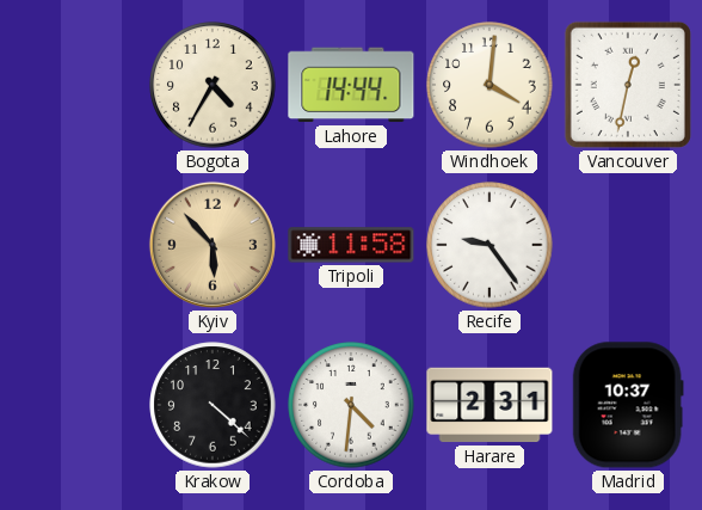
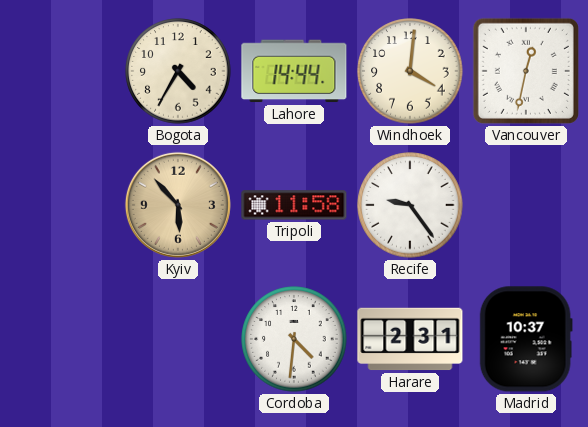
Krakow: 4:22 -> none
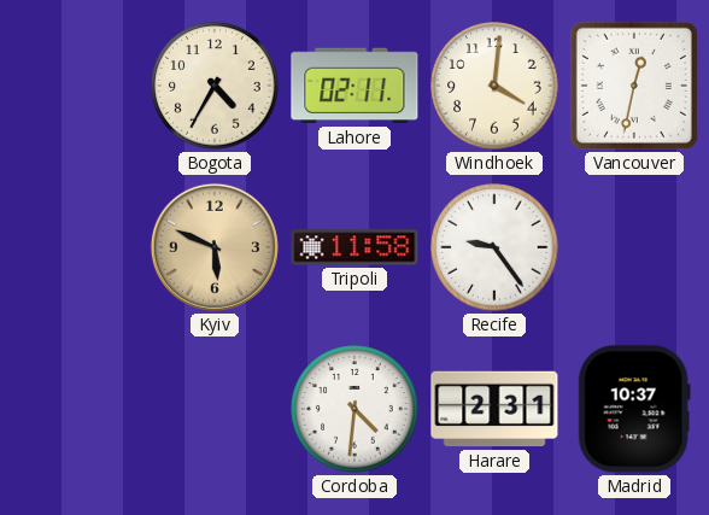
Lahore: 14:44 -> 02:11
Kyiv: 5:53 -> 5:49
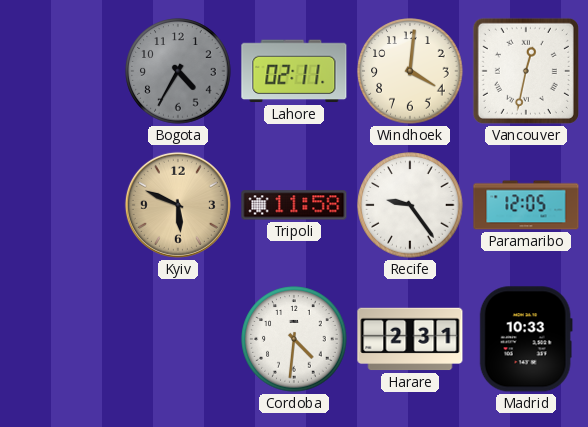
Bogota dial: cream -> grey
Paramaribo: none -> 12:05
Madrid: 10:37 -> 10:33
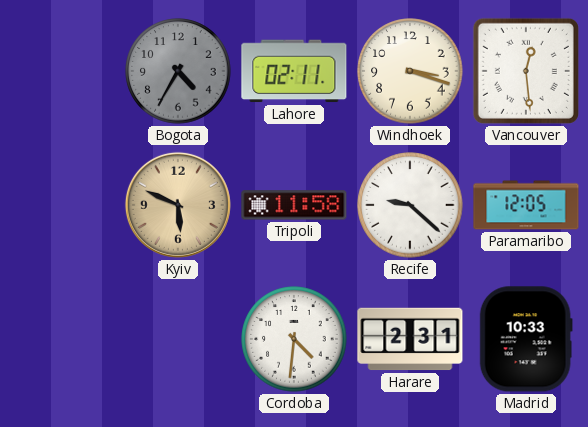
Windhoek: 4:01 -> 3:18
Vancouver: 12:32 -> 12:29
Recife: 9:24 -> 9:22
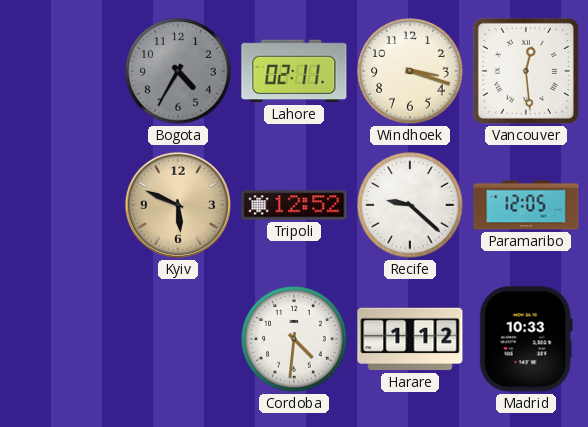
Tripoli: 11:58 -> 12:52
Harare: 2:31 -> 1:12
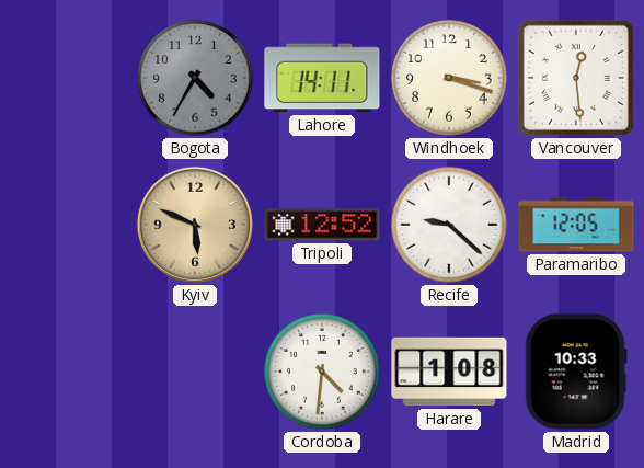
Lahore: 02:11 -> 14:11
Harare: 1:12 -> 1:08
